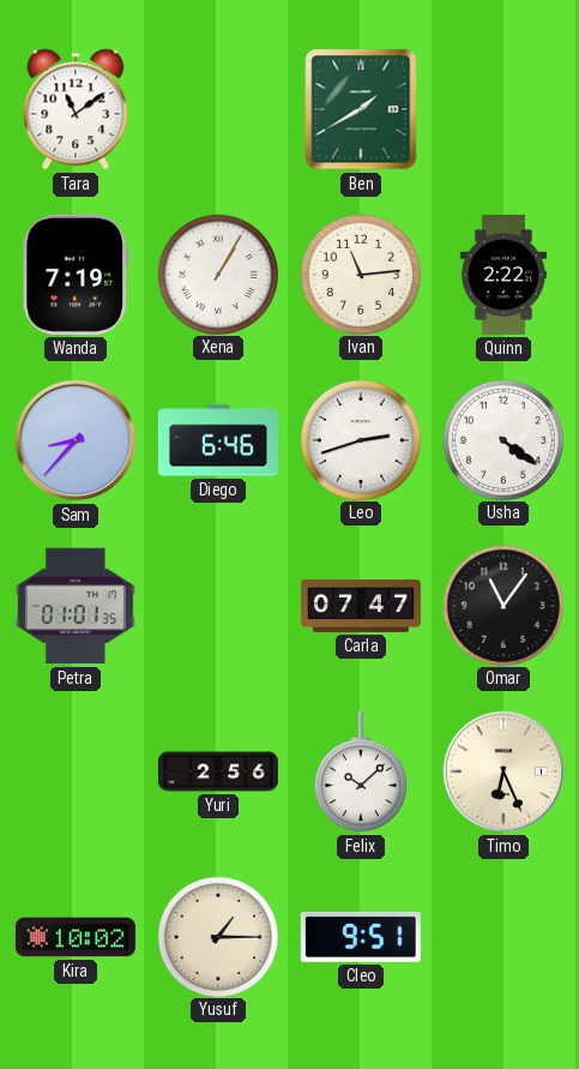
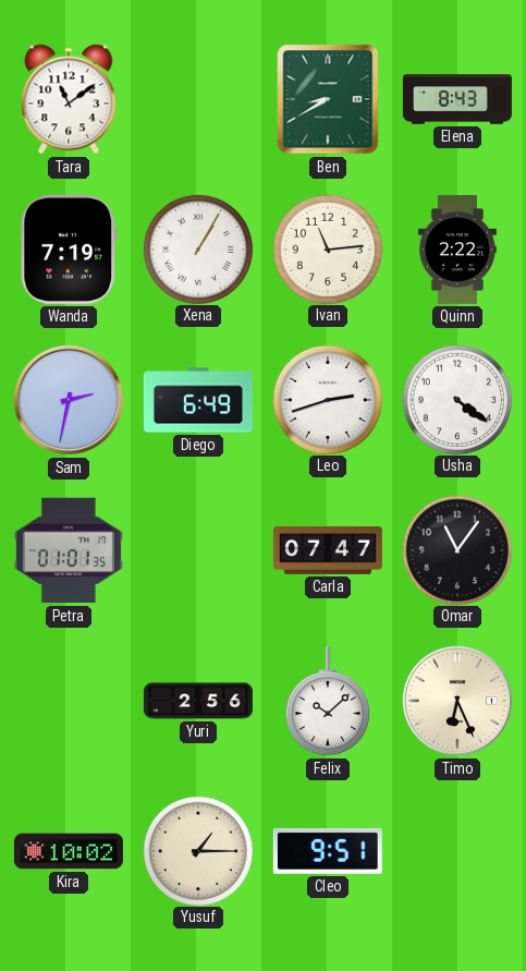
Ben: 1:40 -> 8:40
Elena: none -> 8:43
Sam: 8:37 -> 2:32
Diego: 6:46 -> 6:49
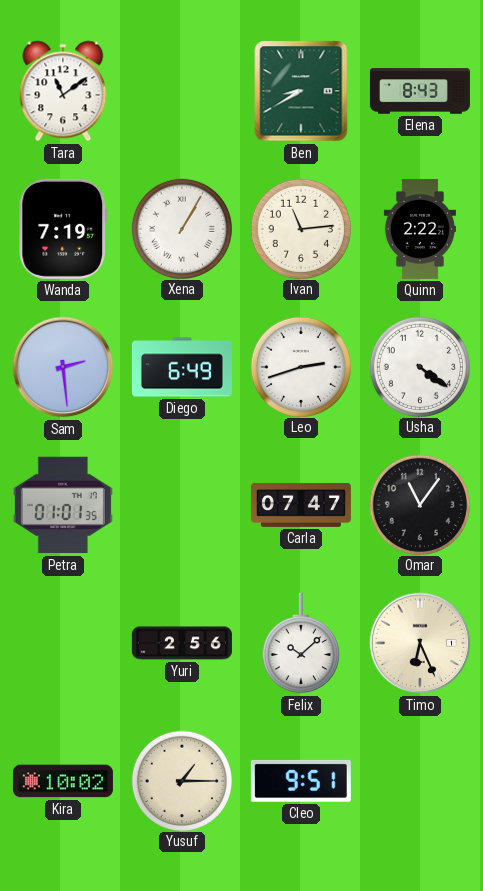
Sam: 2:32 -> 2:29
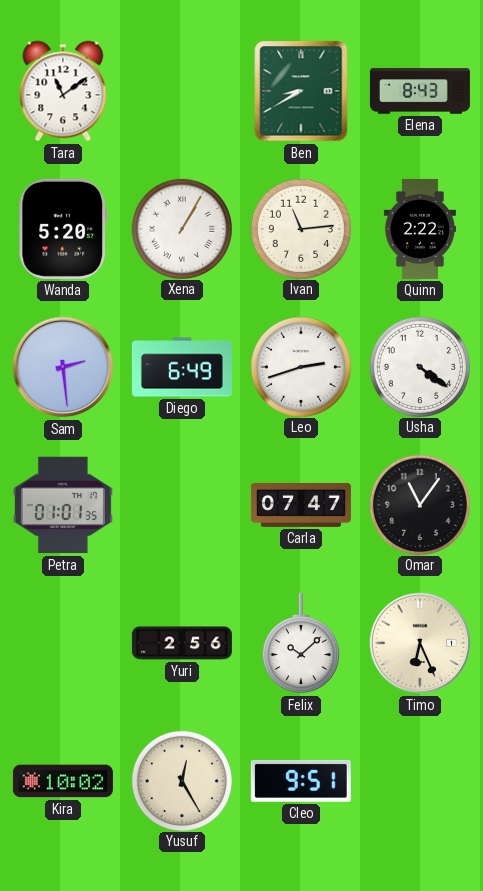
Wanda: 7:19 -> 5:20
Yusuf: 1:15 -> 12:25
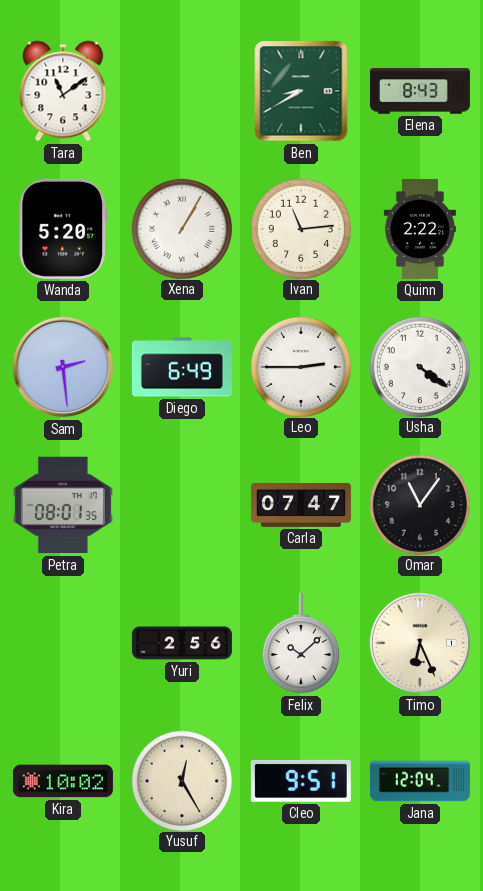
Leo: 2:42 -> 2:45
Petra: 01:01 -> 08:01
Jana: none -> 12:04
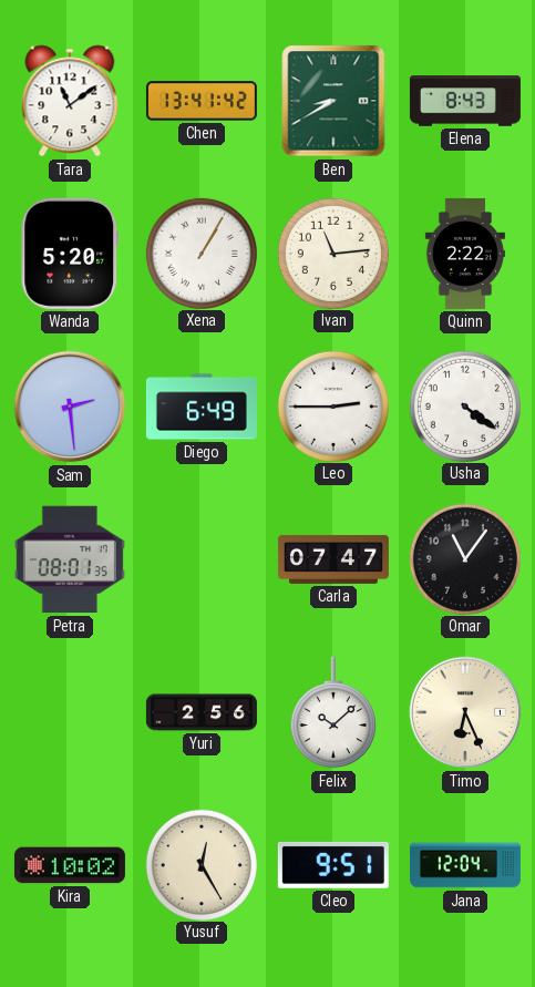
Chen: none -> 13:41
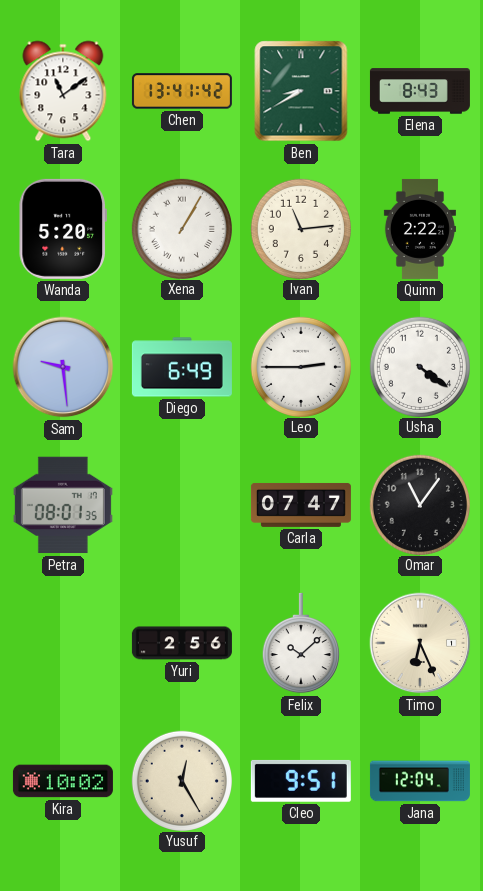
Sam: 2:29 -> 9:29
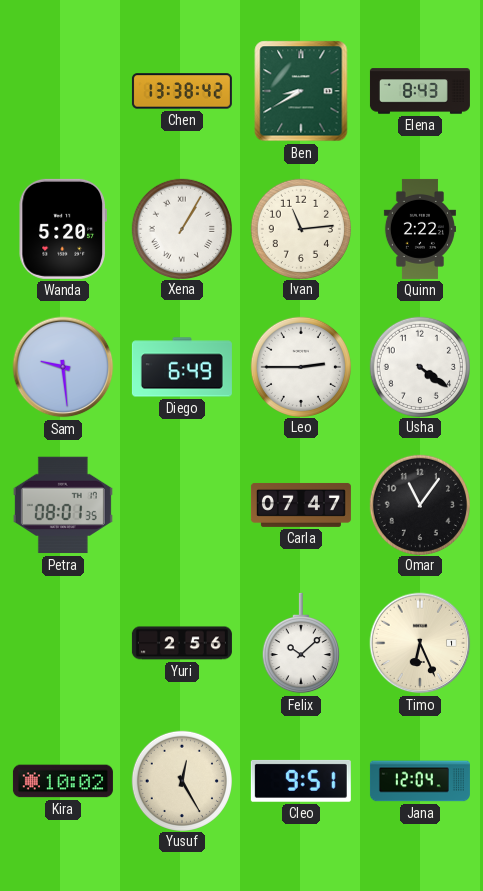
Tara: 11:09 -> none
Chen: 13:41 -> 13:38
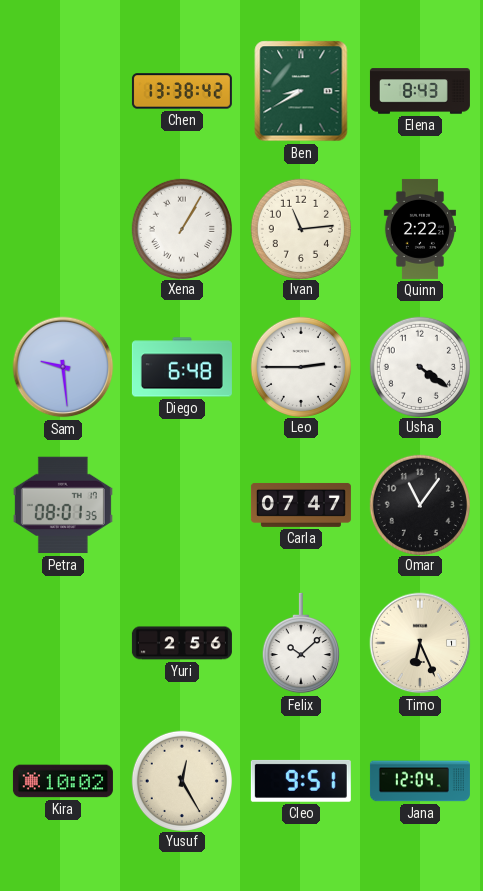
Wanda: 5:20 -> none
Diego: 6:49 -> 6:48
